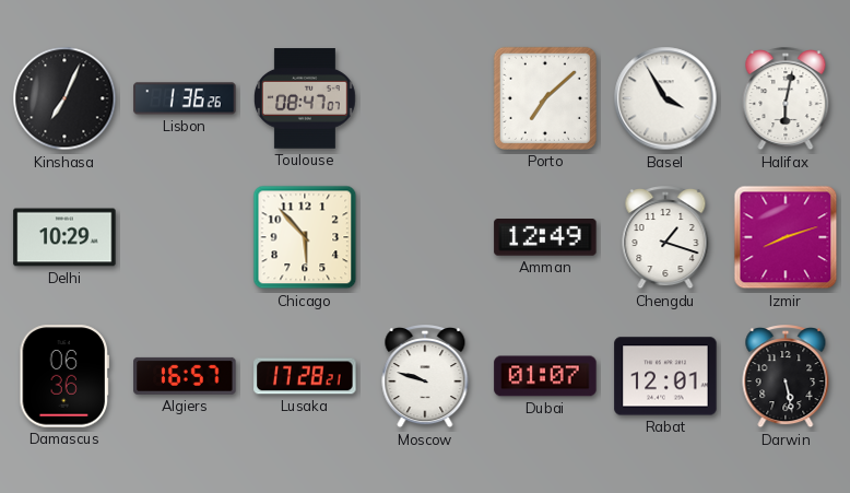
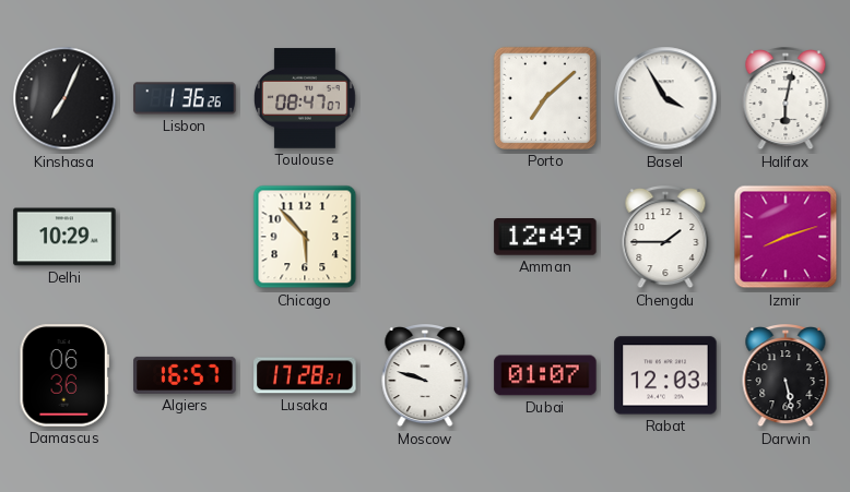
Chengdu: 1:18 -> 1:45
Rabat: 12:01 -> 12:03
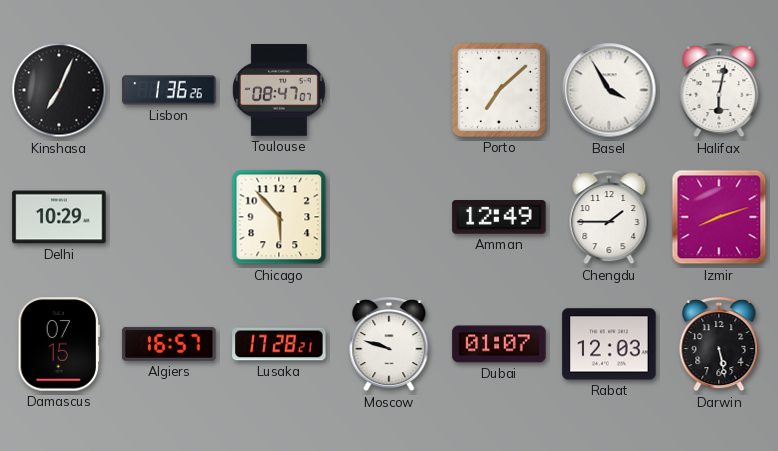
Damascus: 06:36 -> 07:15
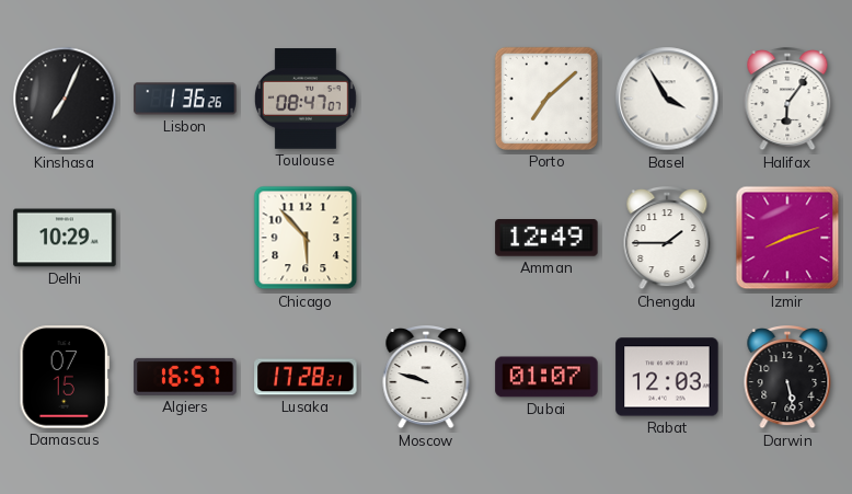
Halifax: 6:02 -> 6:06
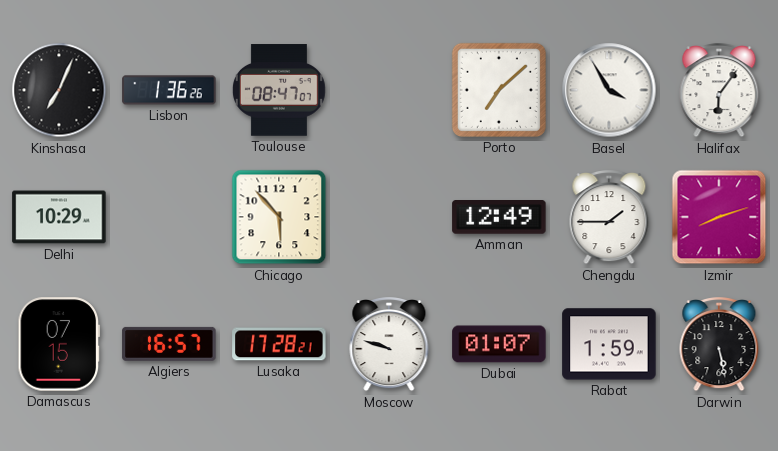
Rabat: 12:03 -> 1:59
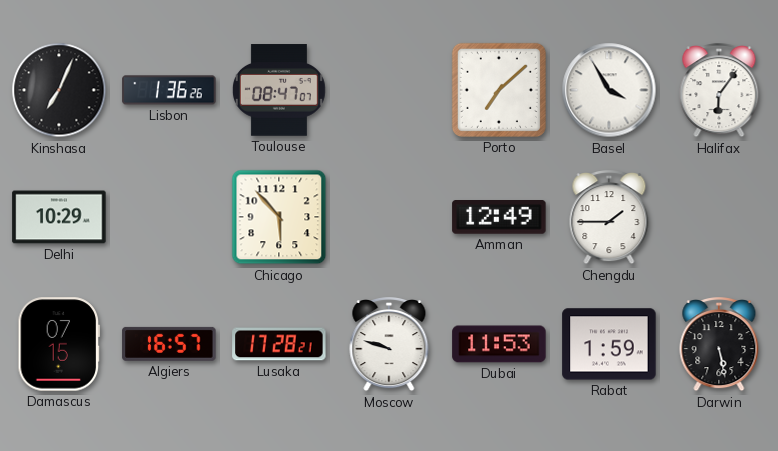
Izmir: 8:12 -> none
Dubai: 01:07 -> 11:53
